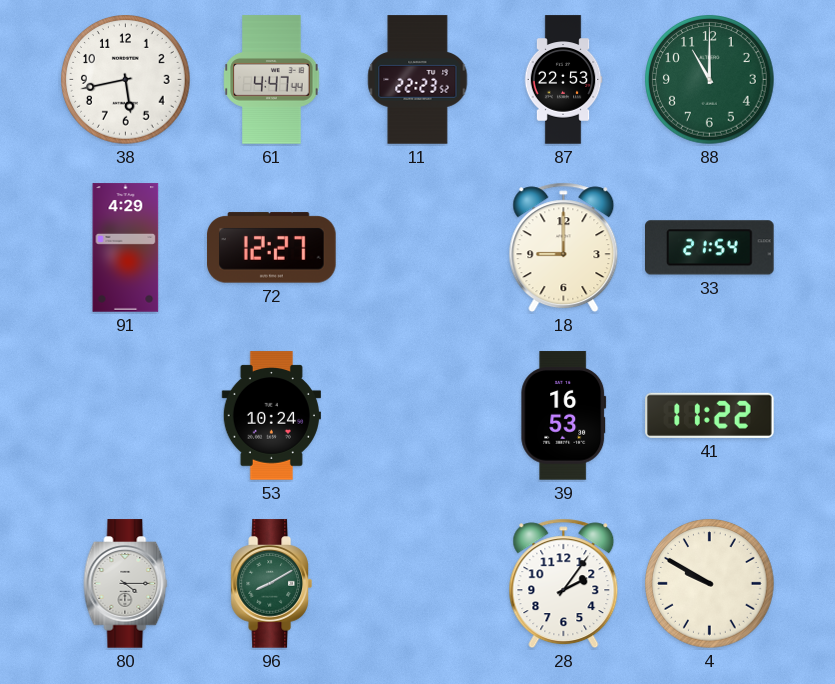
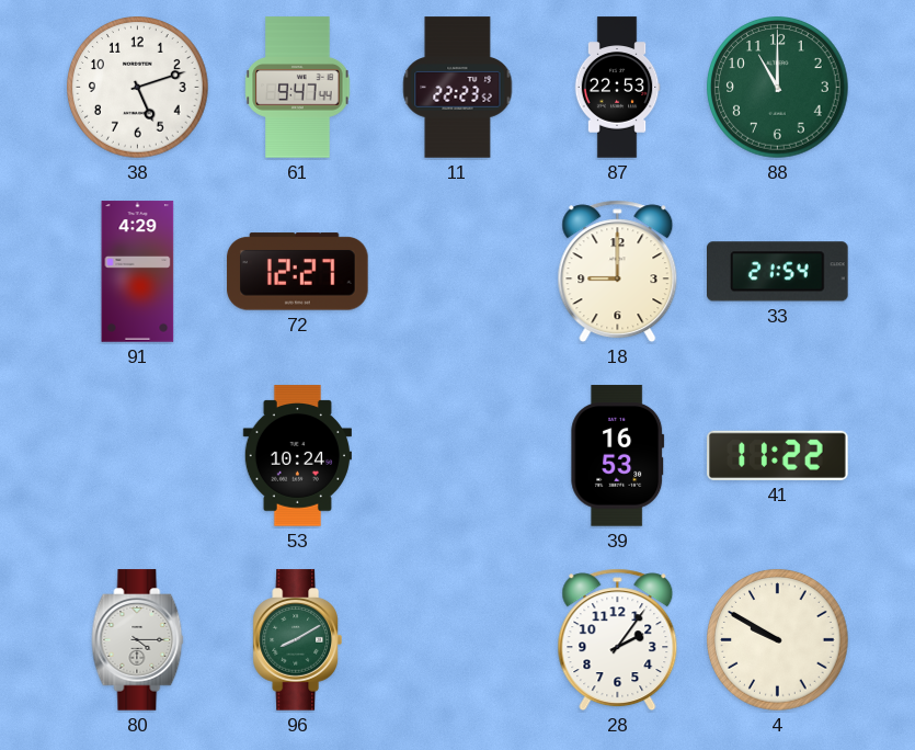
38: 5:43 -> 5:12
61: 4:47 -> 9:47
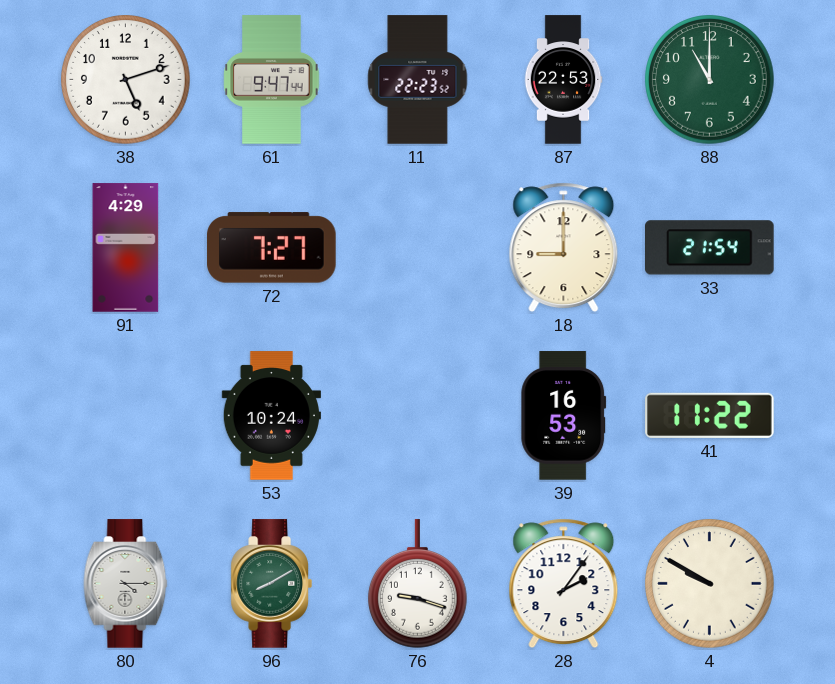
72: 12:27 -> 7:27
76: none -> 9:18
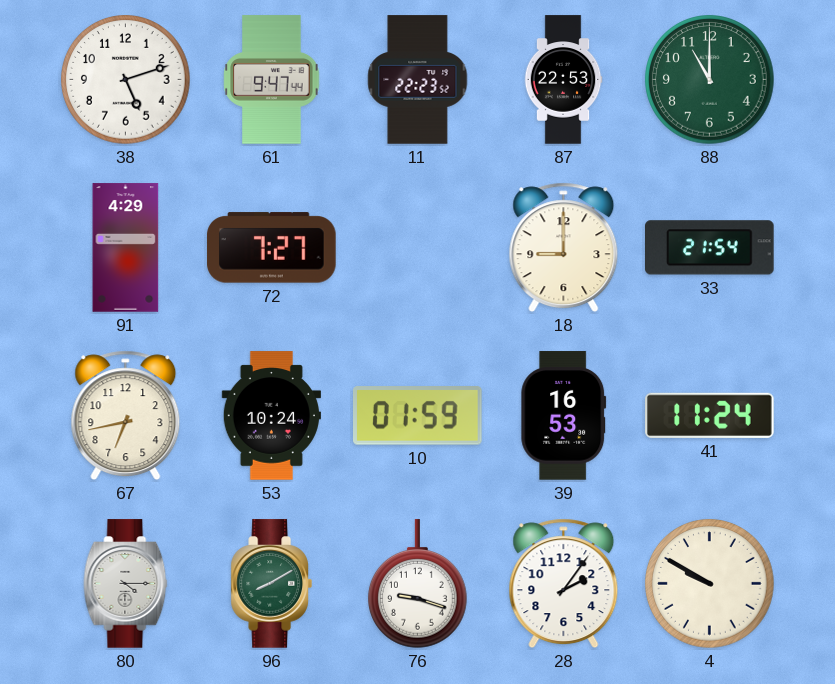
67: none -> 6:43
10: none -> 01:59
41: 11:22 -> 11:24
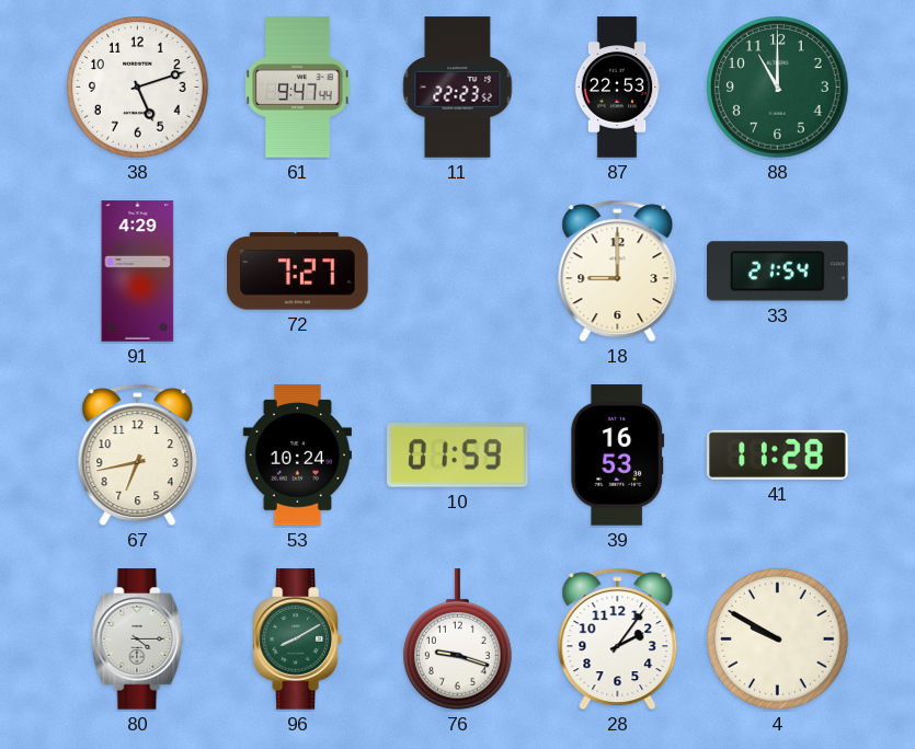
41: 11:24 -> 11:28
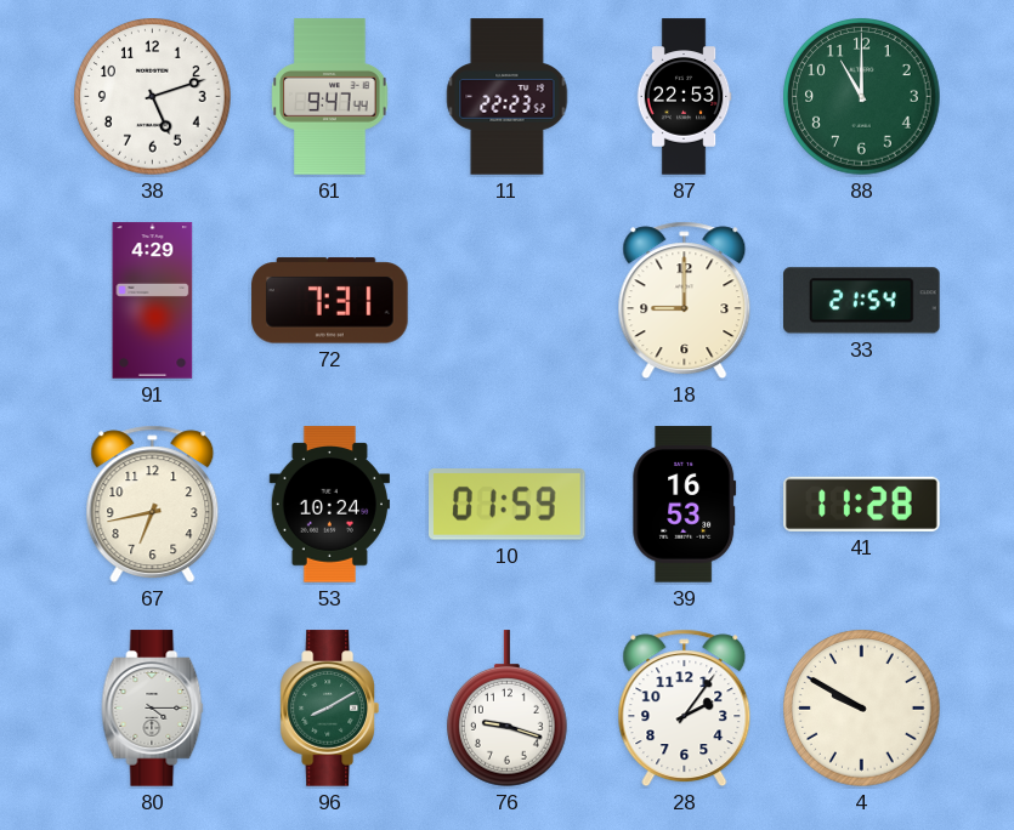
72: 7:27 -> 7:31
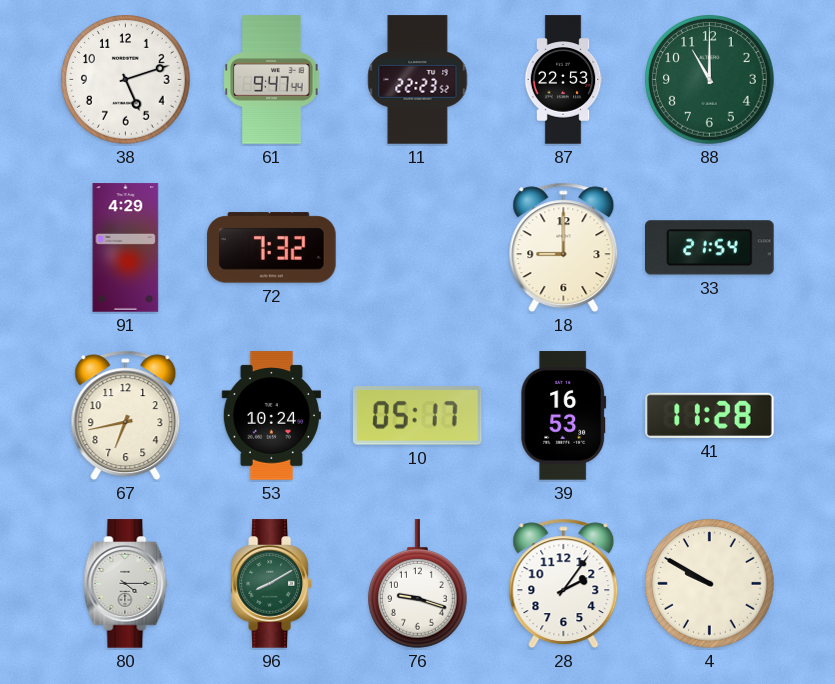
72: 7:31 -> 7:32
10: 01:59 -> 05:17
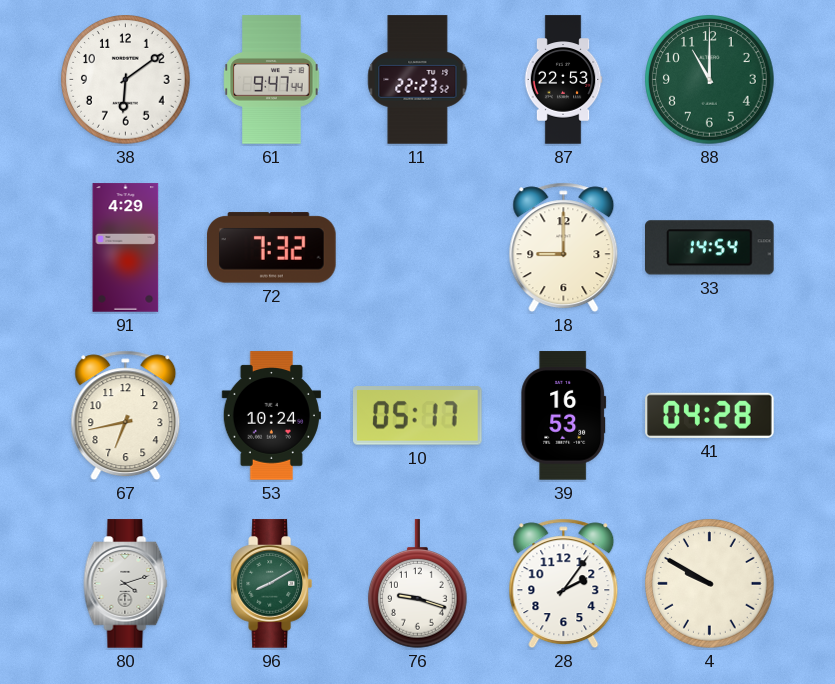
38: 5:12 -> 6:09
33: 21:54 -> 14:54
41: 11:28 -> 04:28
80: 4:15 -> 4:12
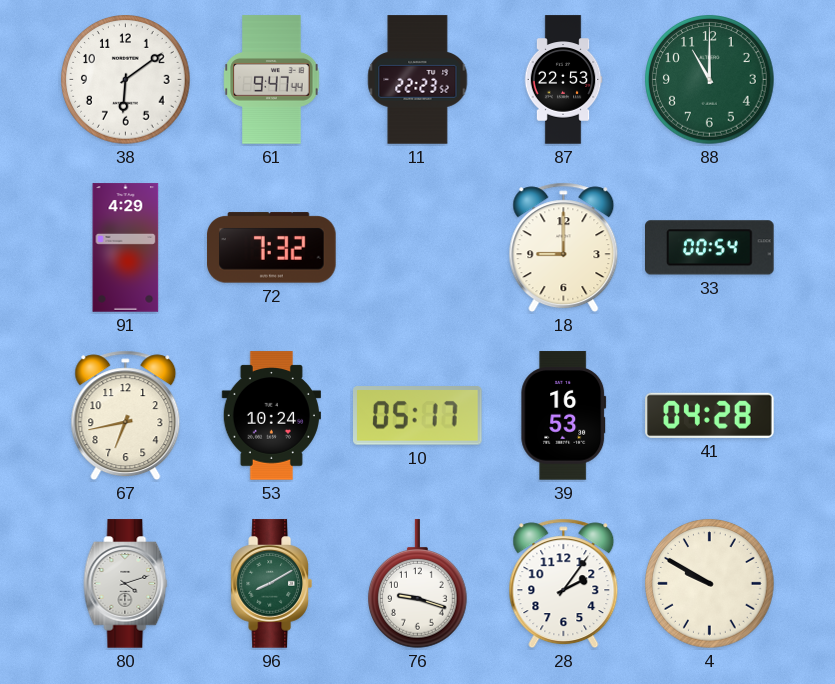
33: 14:54 -> 00:54
